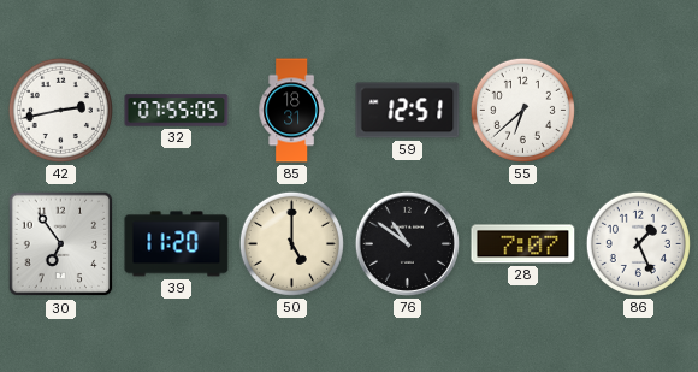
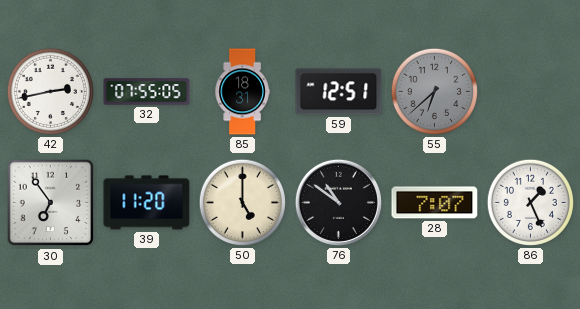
55 dial: white -> grey
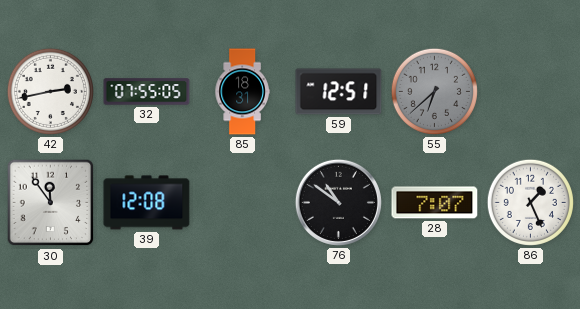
30: 6:54 -> 11:54
39: 11:20 -> 12:08
50: 5:00 -> none
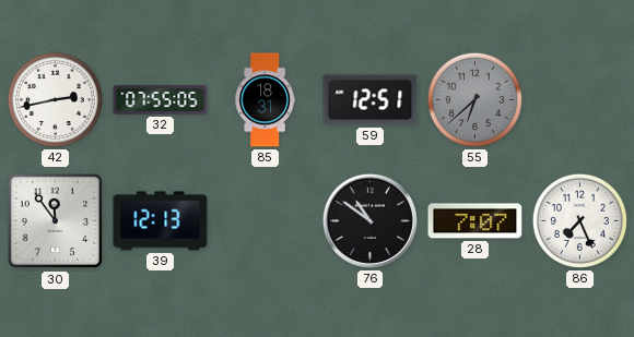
39: 12:08 -> 12:13
86: 1:26 -> 7:26
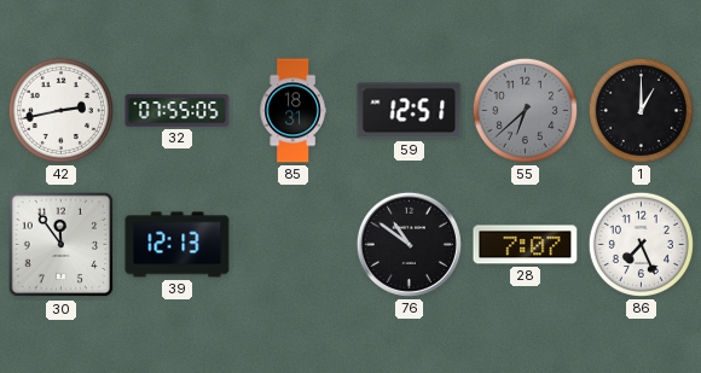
1: none -> 1:00
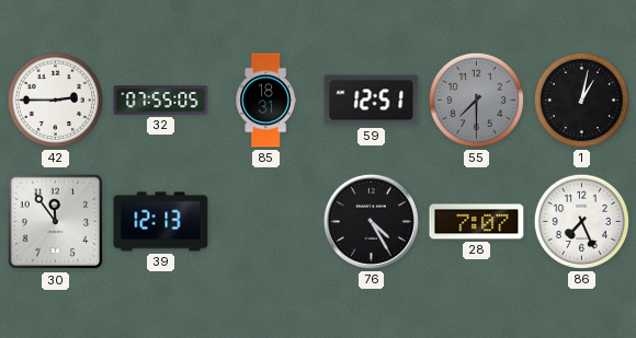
42: 2:43 -> 2:45
55: 6:38 -> 7:30
1: 1:00 -> 1:02
76: 10:51 -> 4:25
